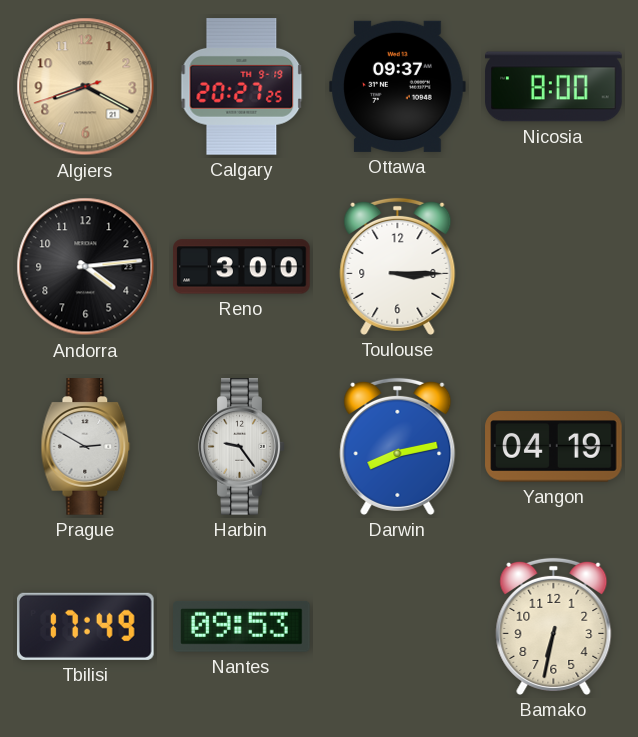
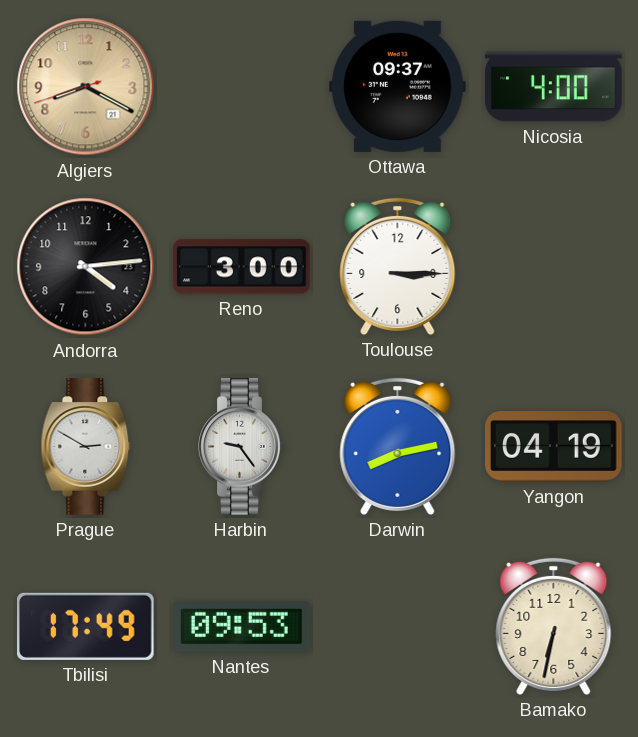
Calgary: 20:27 -> none
Nicosia: 8:00 -> 4:00
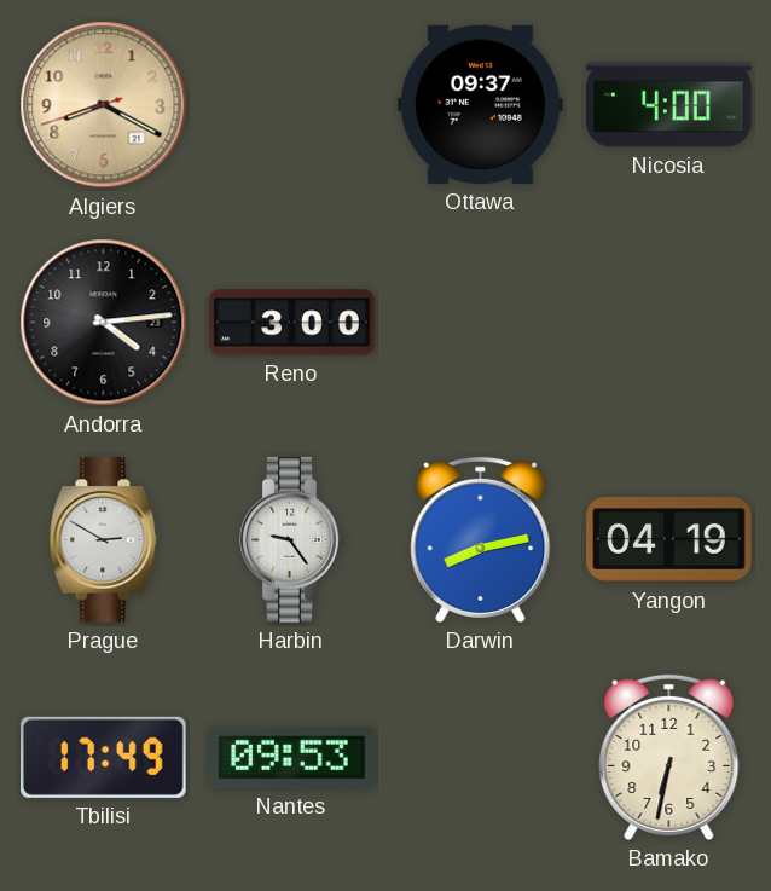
Toulouse: 3:15 -> none
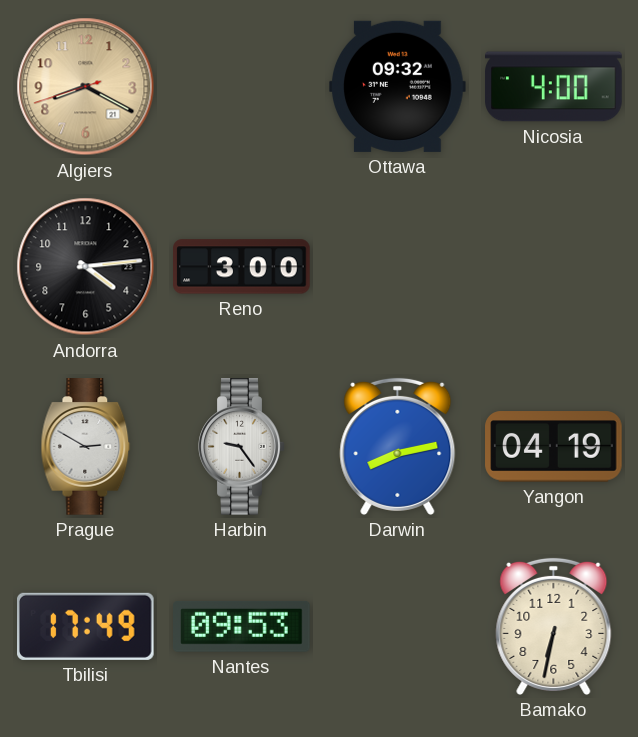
Ottawa: 09:37 -> 09:32
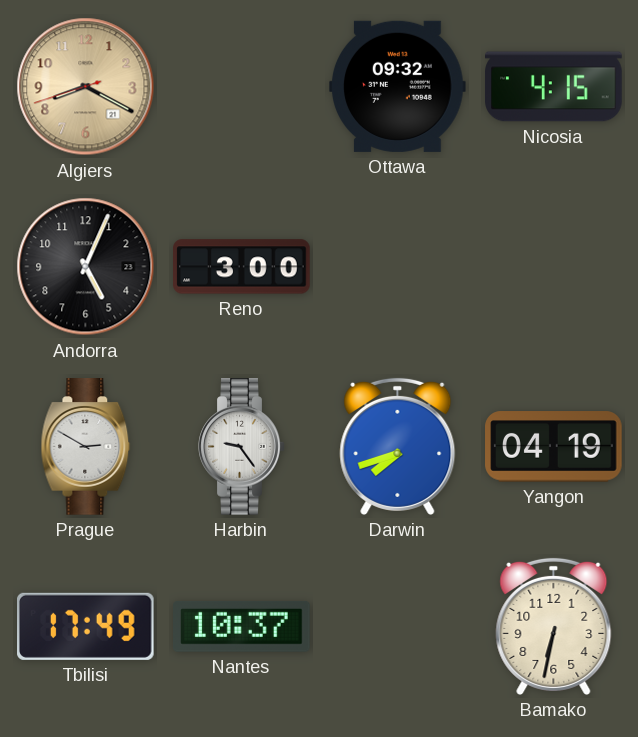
Nicosia: 4:00 -> 4:15
Andorra: 4:14 -> 5:04
Darwin: 8:13 -> 7:42
Nantes: 09:53 -> 10:37
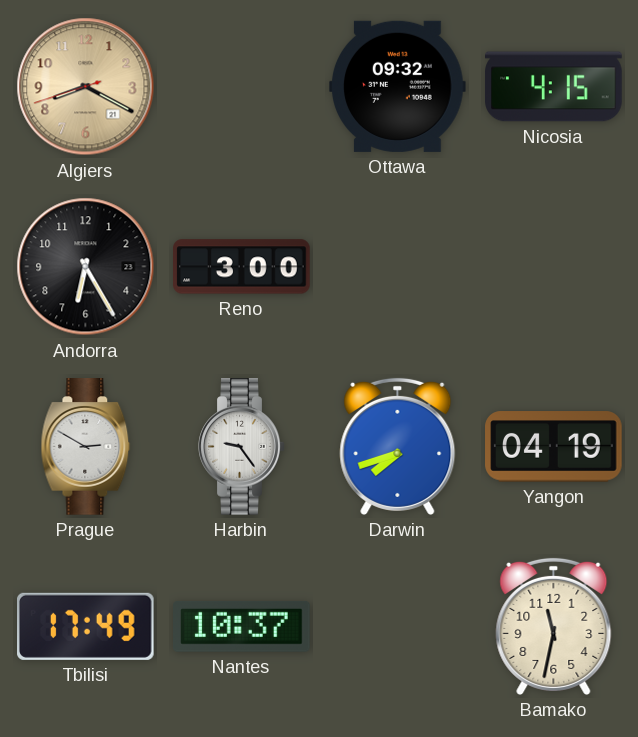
Andorra: 5:04 -> 6:25
Bamako: 6:32 -> 11:32
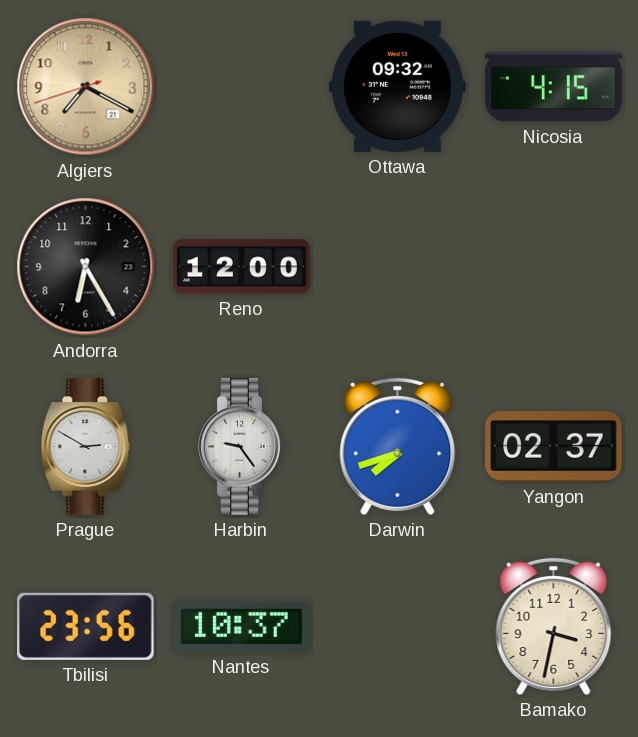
Algiers: 8:19 -> 7:19
Reno: 3:00 -> 12:00
Yangon: 04:19 -> 02:37
Tbilisi: 17:49 -> 23:56
Bamako: 11:32 -> 3:32
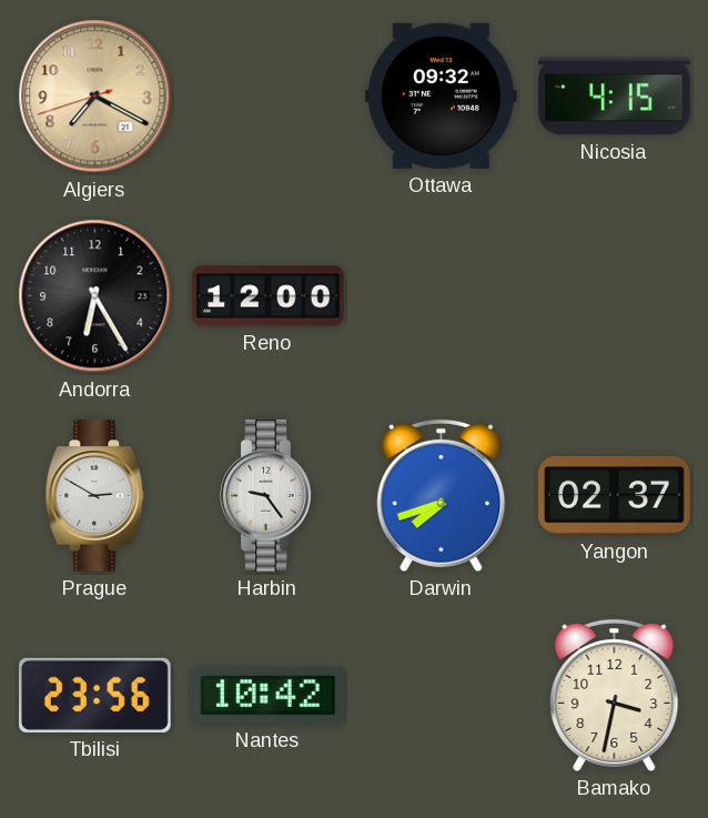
Nantes: 10:37 -> 10:42
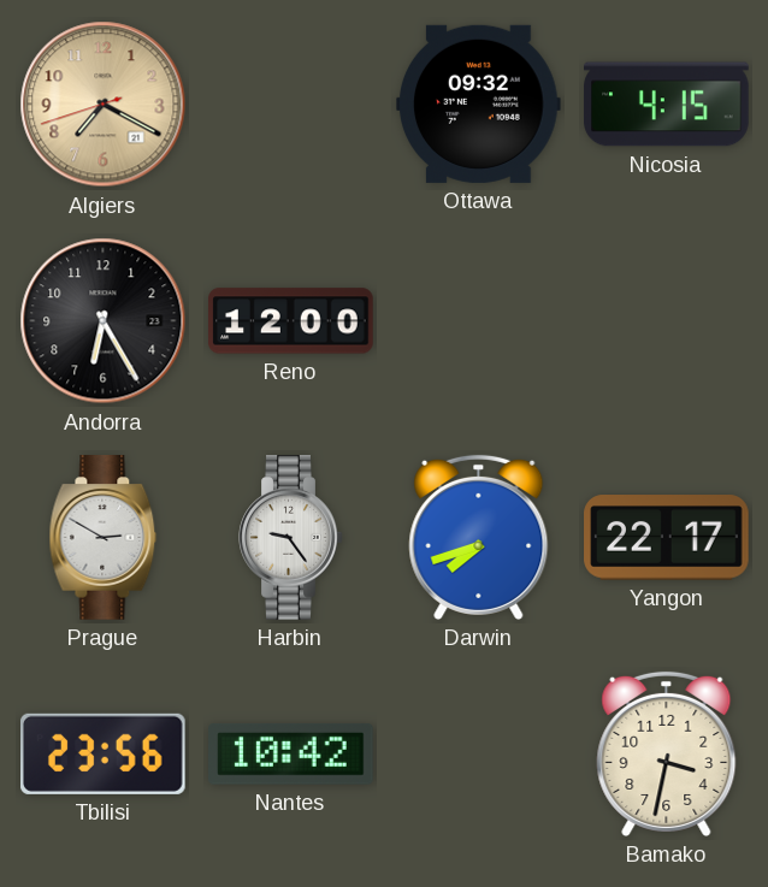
Yangon: 02:37 -> 22:17
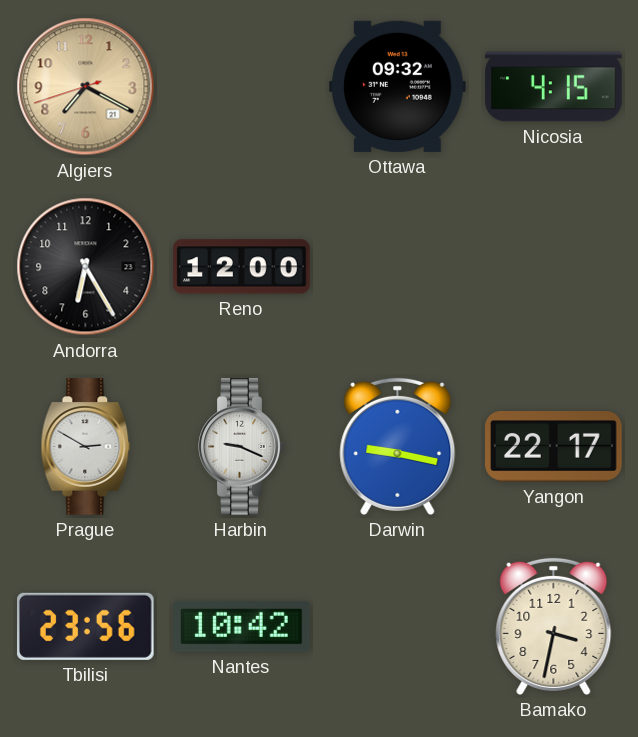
Harbin: 9:24 -> 9:19
Darwin: 7:42 -> 9:17
